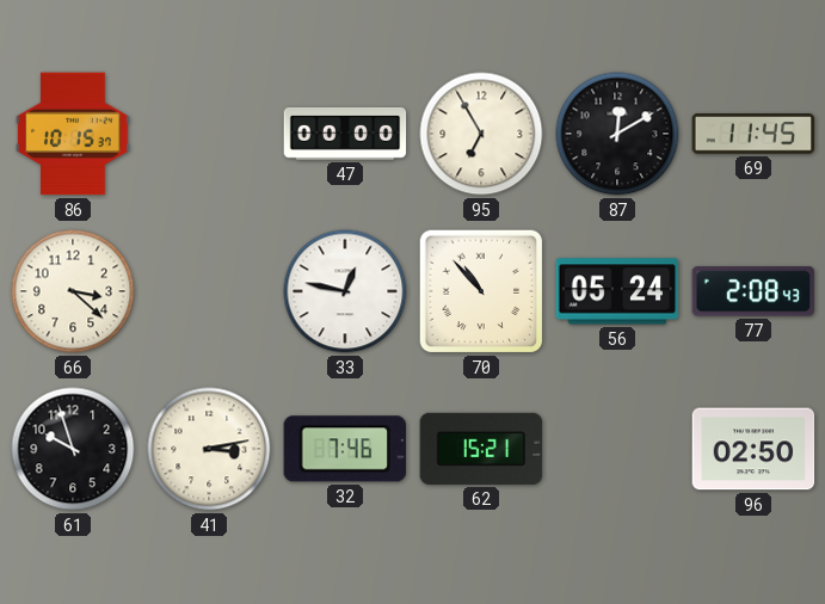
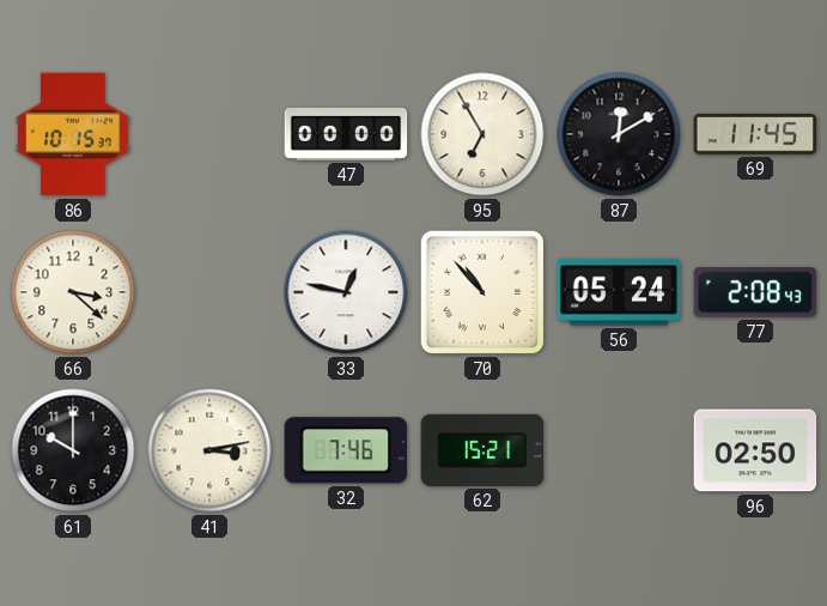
61: 9:57 -> 10:00
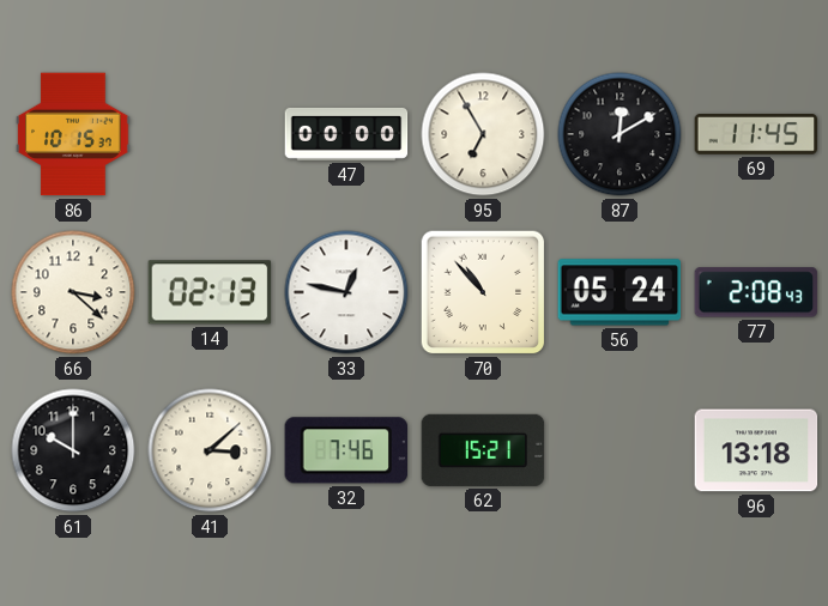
14: none -> 02:13
41: 3:13 -> 3:08
96: 02:50 -> 13:18
